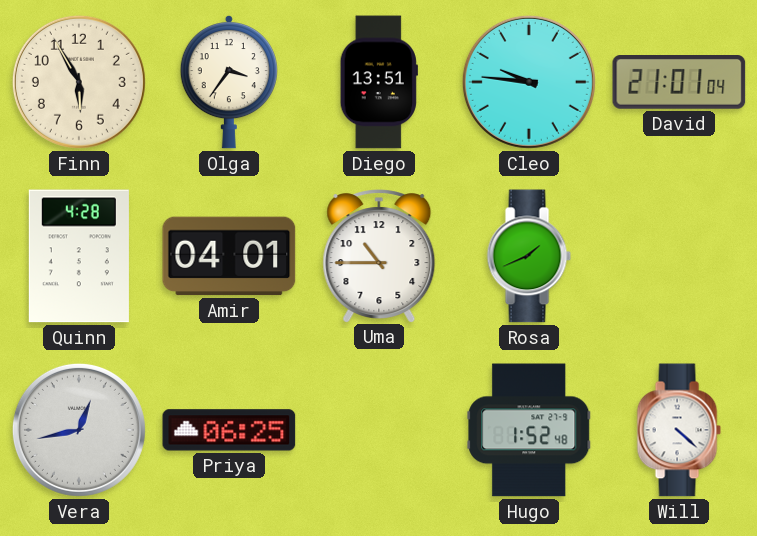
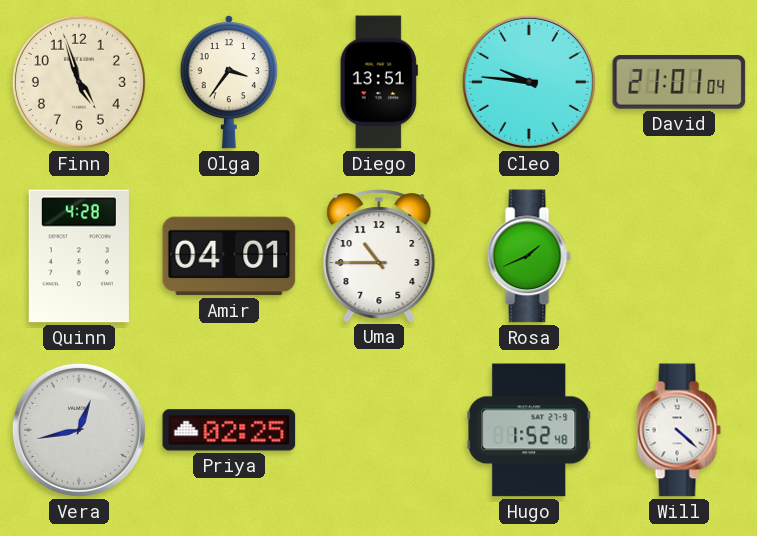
Finn: 5:55 -> 4:57
Priya: 06:25 -> 02:25
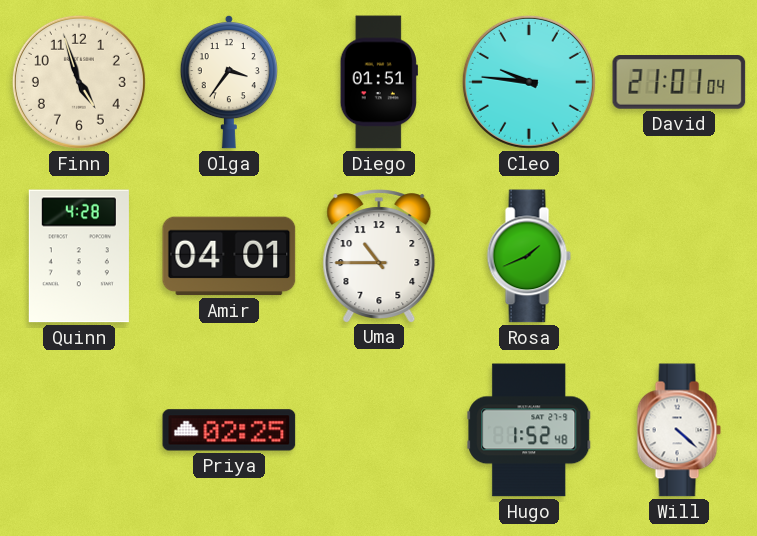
Diego: 13:51 -> 01:51
Vera: 12:43 -> none
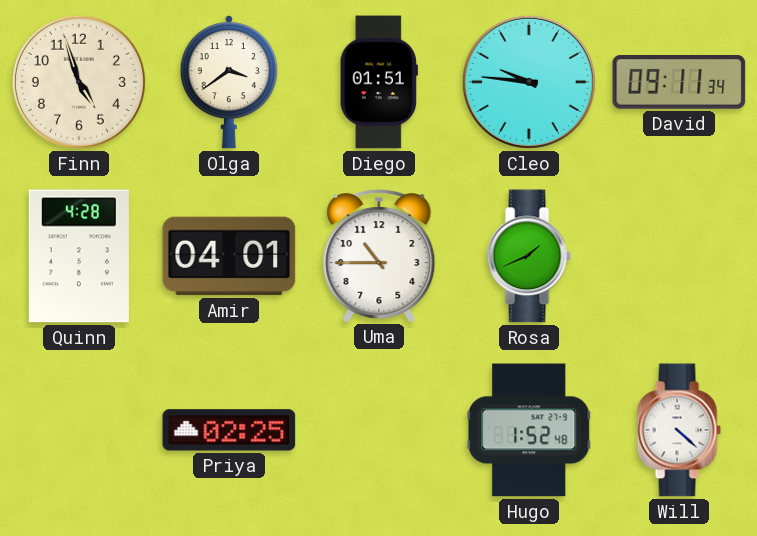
Olga: 3:36 -> 3:39
David: 21:01 -> 09:11
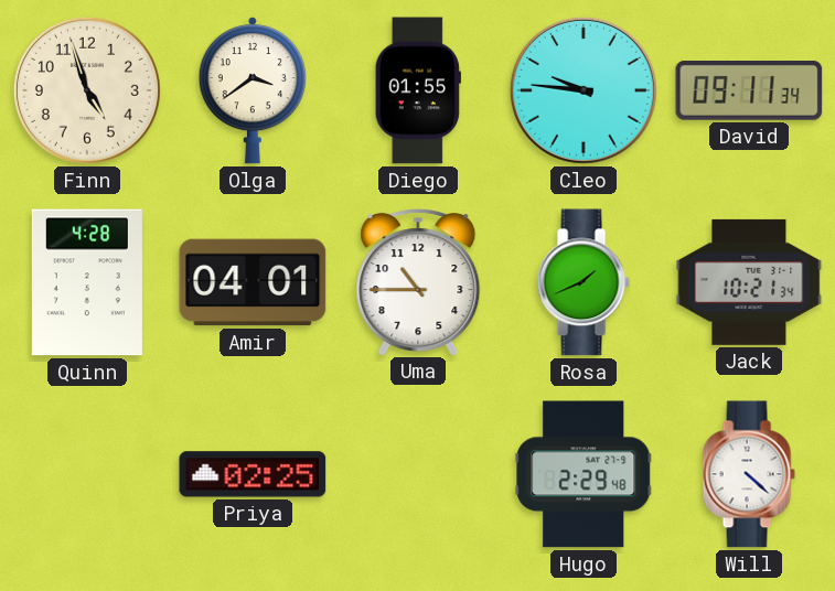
Diego: 01:51 -> 01:55
Jack: none -> 10:21
Hugo: 1:52 -> 2:29
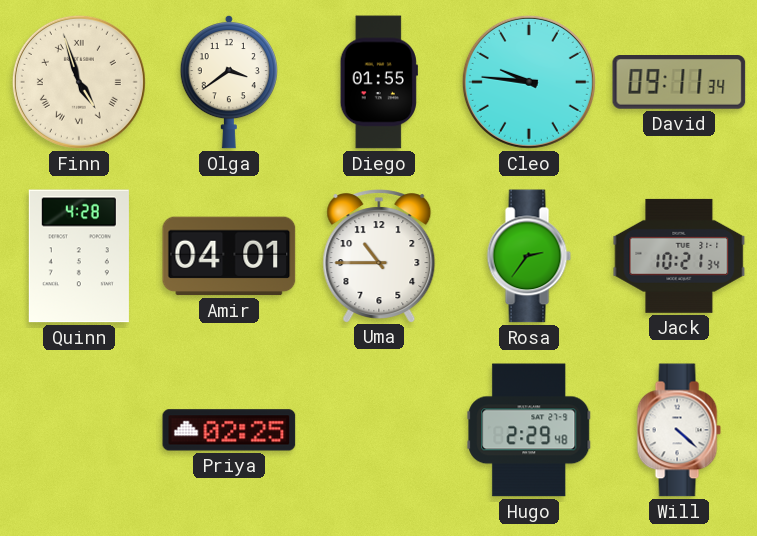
Finn numerals: Arabic -> Roman
Rosa: 1:41 -> 2:36
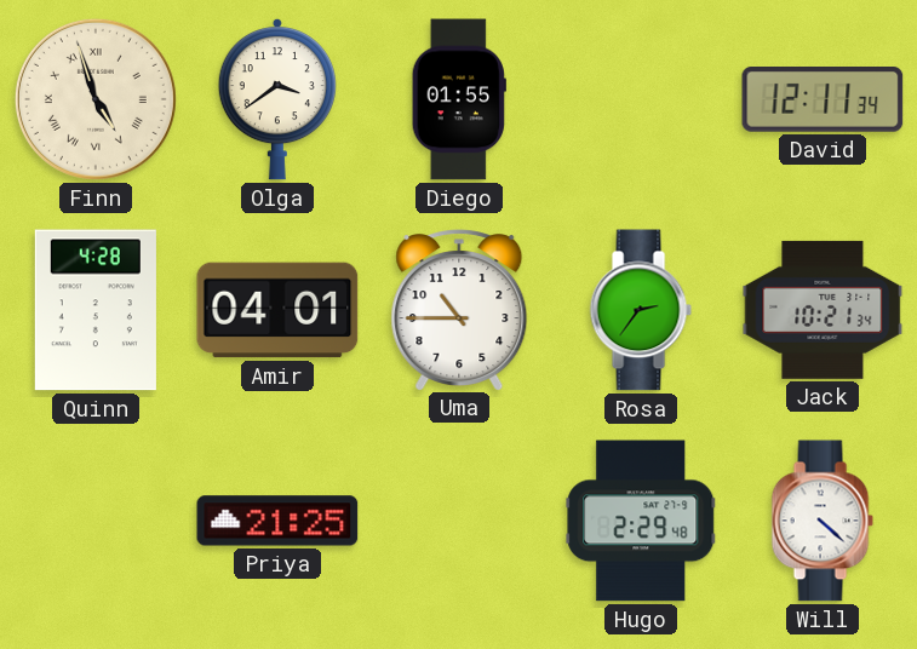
Cleo: 9:46 -> none
David: 09:11 -> 12:11
Priya: 02:25 -> 21:25
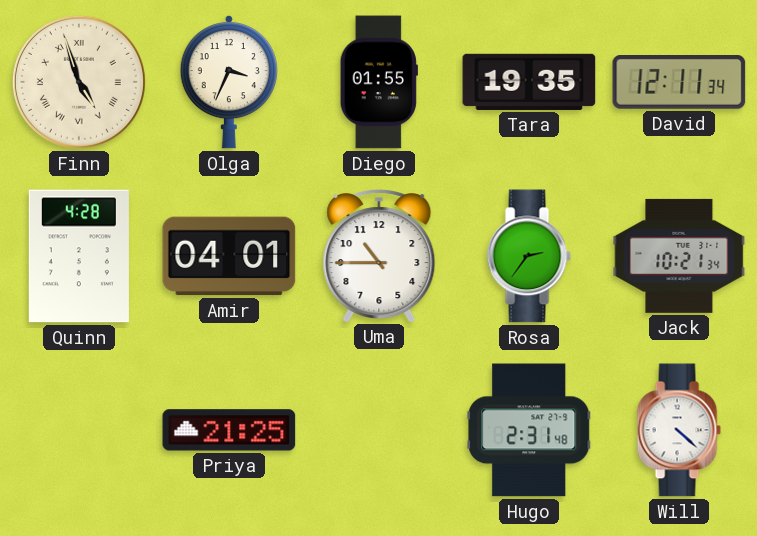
Olga: 3:39 -> 3:34
Tara: none -> 19:35
Hugo: 2:29 -> 2:31
